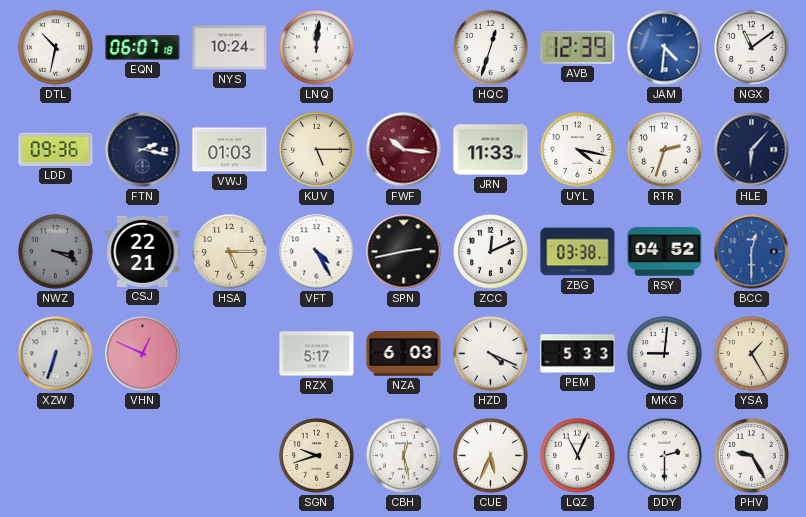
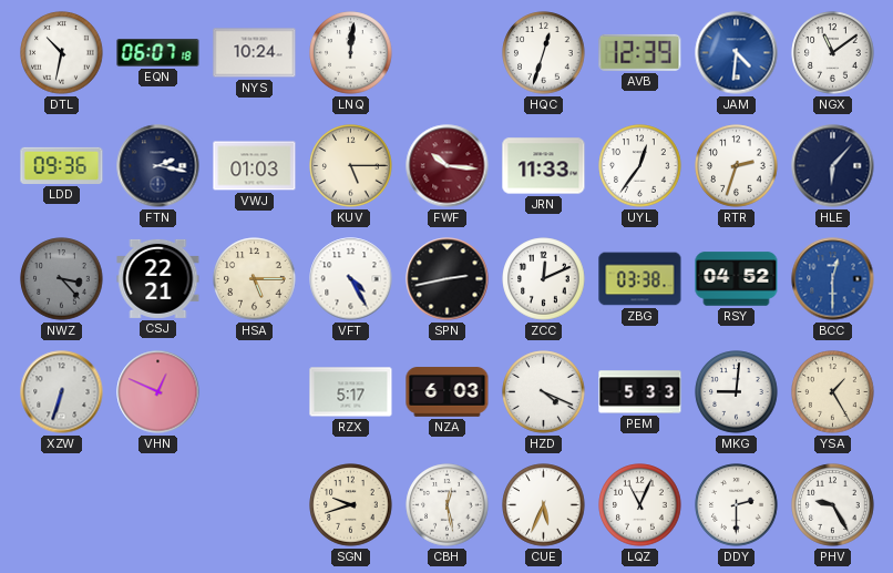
UYL: 4:17 -> 12:36
NWZ: 3:19 -> 3:23
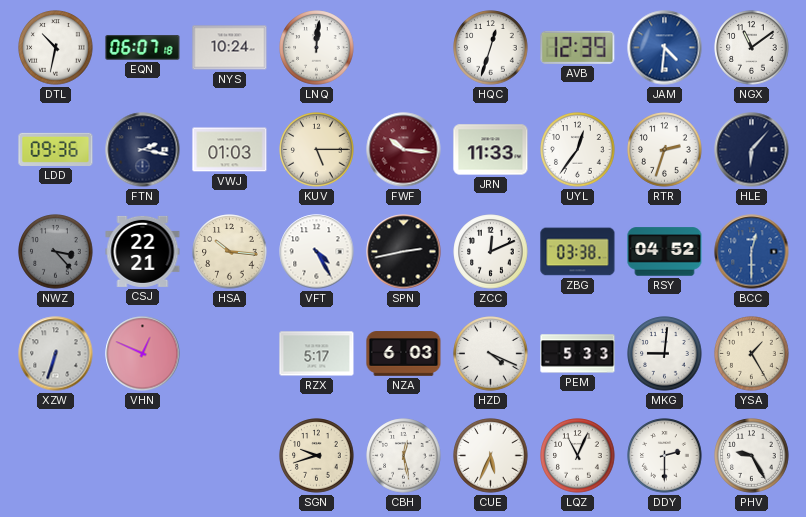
HSA: 5:15 -> 10:16
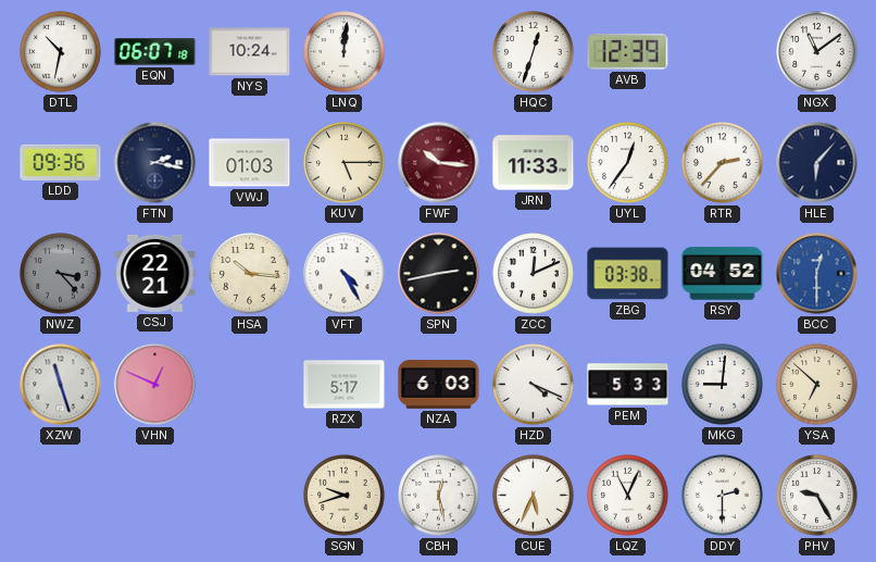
JAM: 4:31 -> none
RTR: 2:33 -> 2:37
XZW: 6:33 -> 11:27
YSA: 1:25 -> 6:52
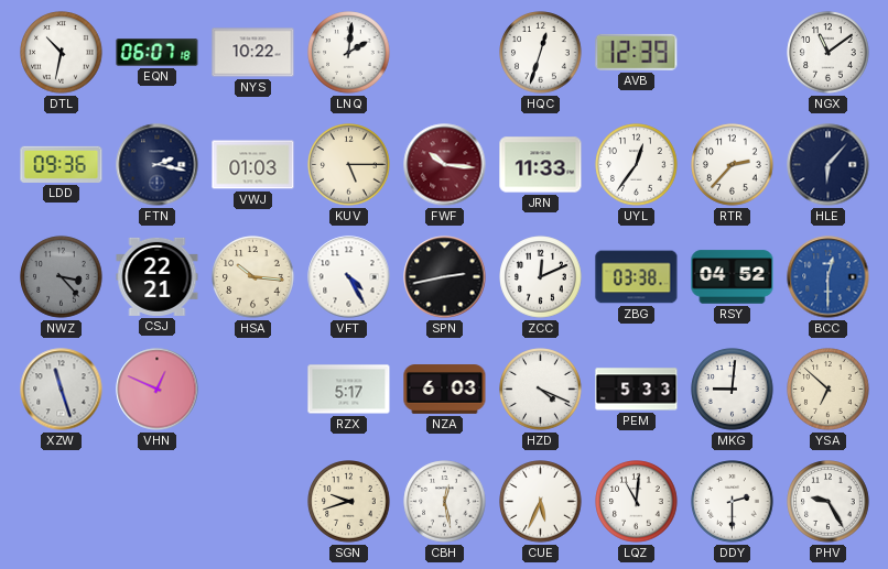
NYS: 10:24 -> 10:22
LNQ: 12:01 -> 2:01
LQZ: 11:04 -> 11:01
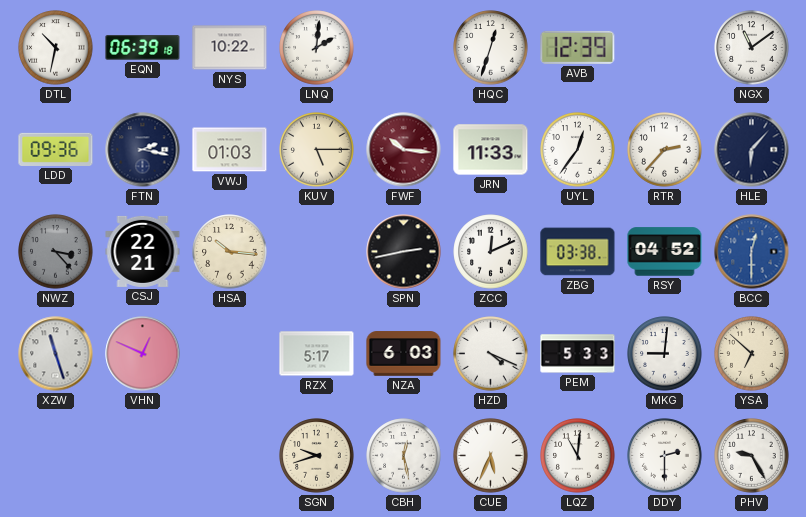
EQN: 06:07 -> 06:39
VFT: 4:25 -> none
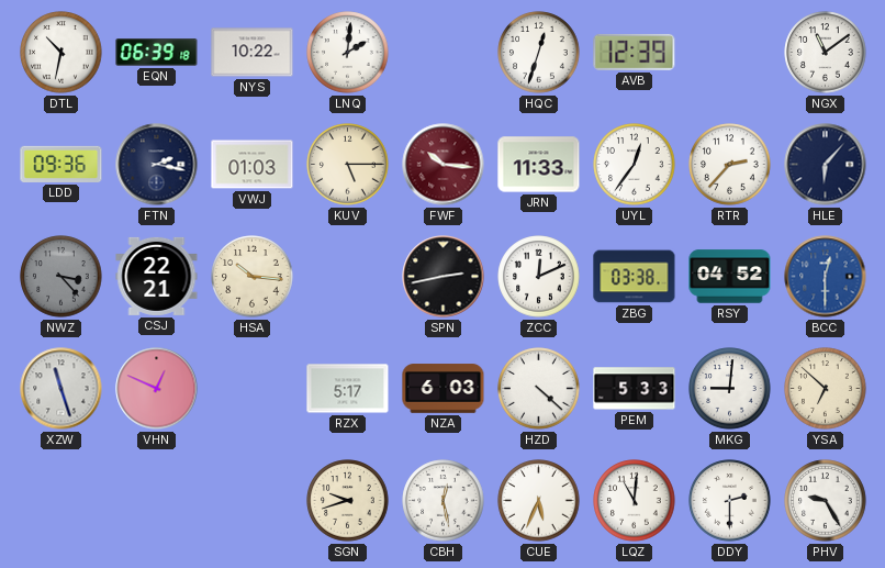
HZD: 4:19 -> 4:22
